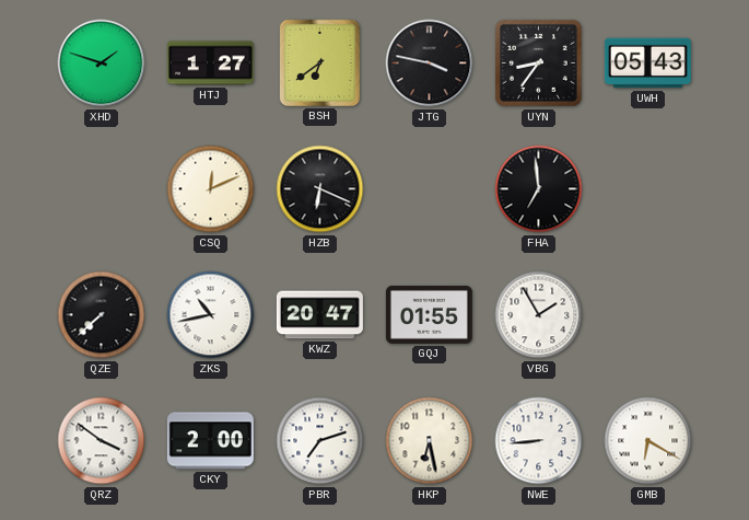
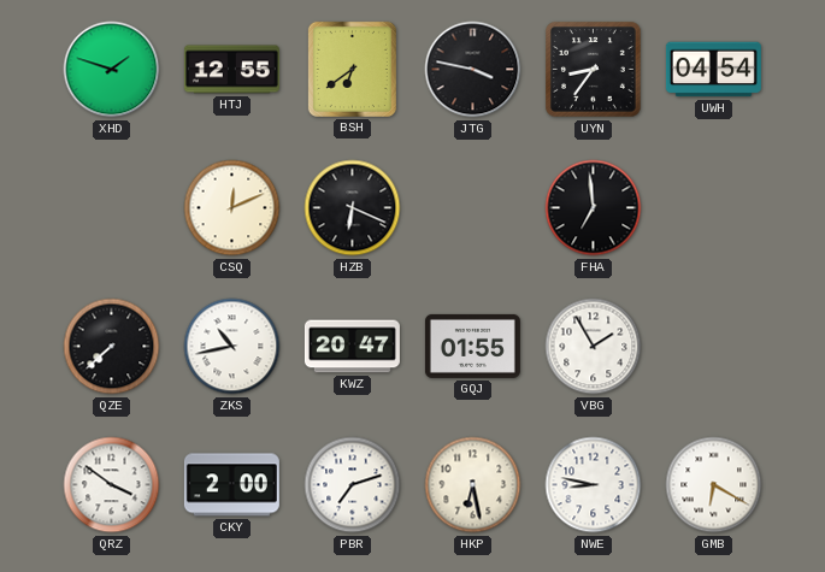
HTJ: 1:27 -> 12:55
UWH: 05:43 -> 04:54
NWE: 8:44 -> 8:47
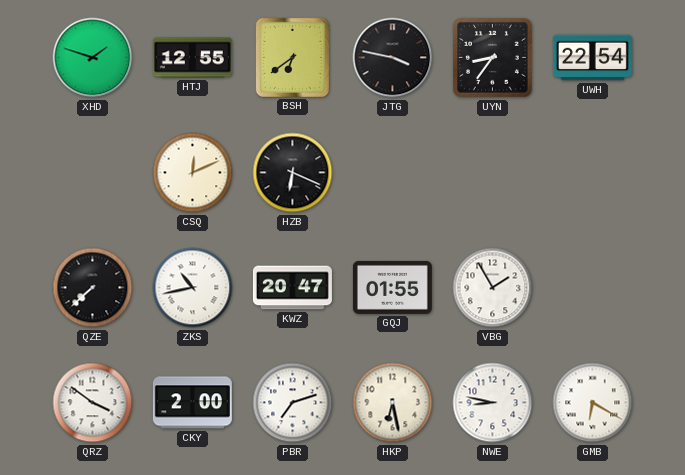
UWH: 04:54 -> 22:54
FHA: 6:59 -> none
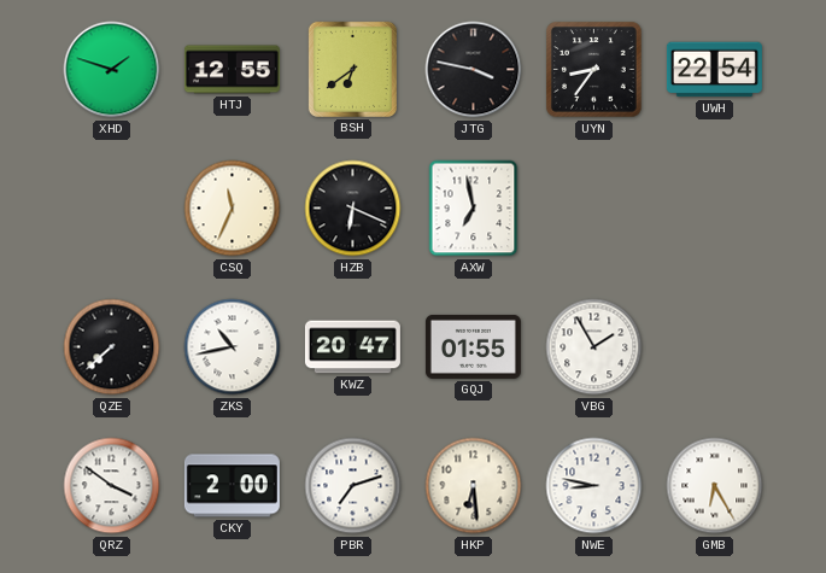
CSQ: 12:11 -> 11:34
AXW: none -> 6:58
HKP: 6:28 -> 6:29
GMB: 6:20 -> 6:25
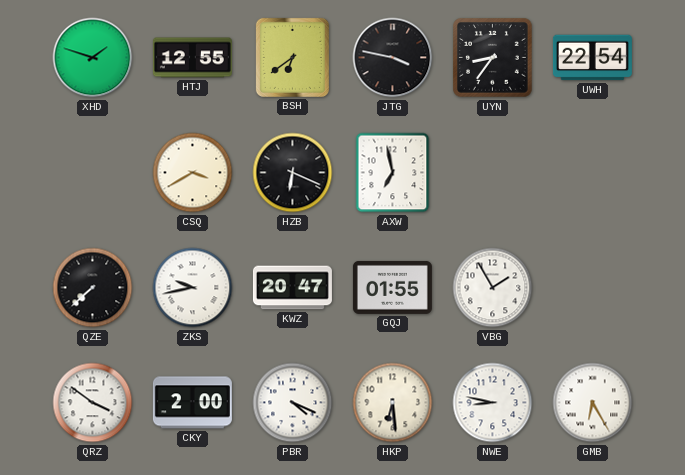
CSQ: 11:34 -> 3:40
ZKS: 10:43 -> 9:43
PBR: 7:12 -> 4:19
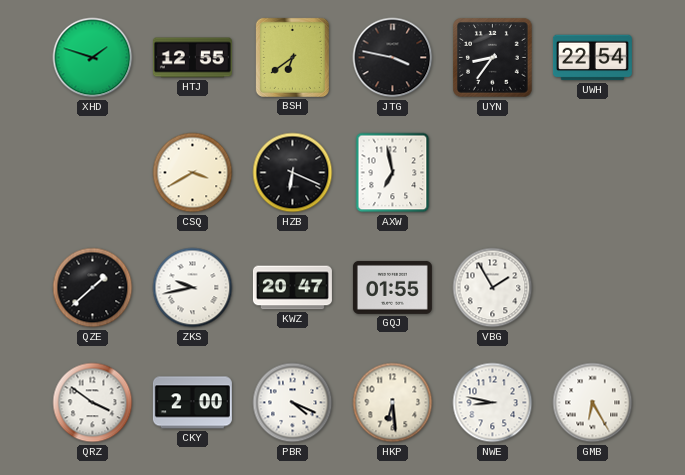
QZE: 7:38 -> 1:38
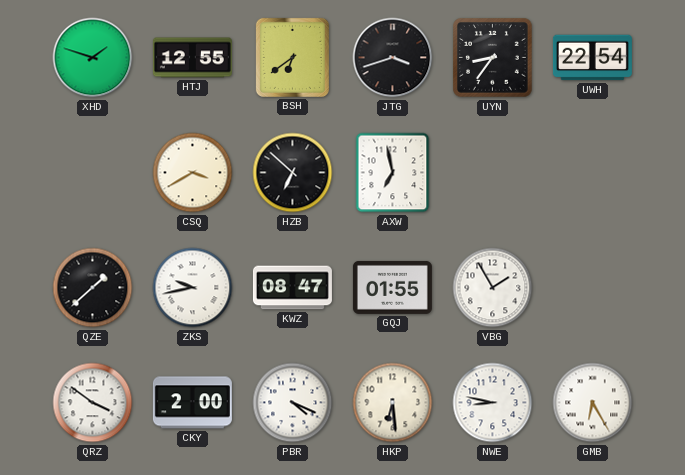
JTG: 3:47 -> 3:42
HZB: 6:19 -> 6:52
KWZ: 20:47 -> 08:47
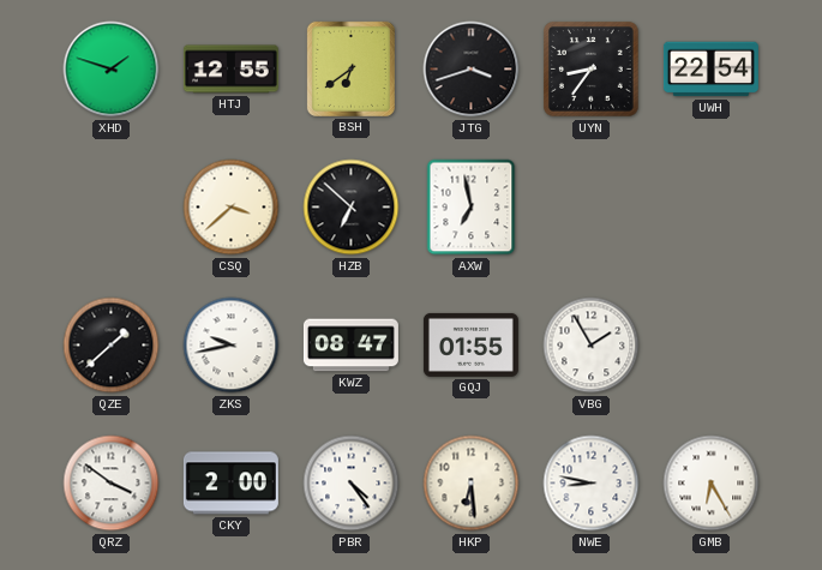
CSQ: 3:40 -> 3:38
PBR: 4:19 -> 4:24
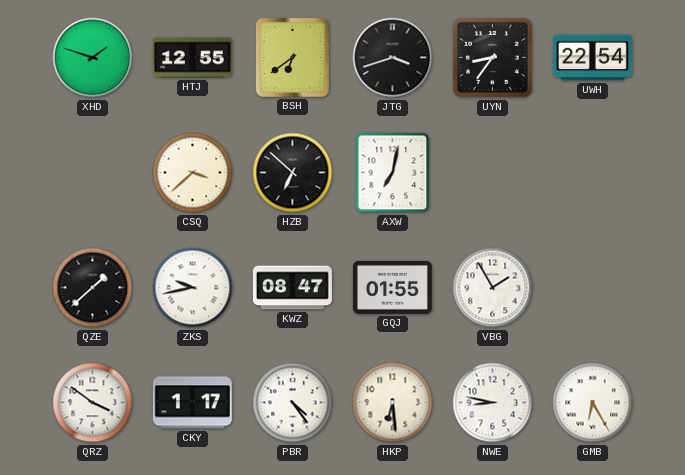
AXW: 6:58 -> 7:02
CKY: 2:00 -> 1:17
